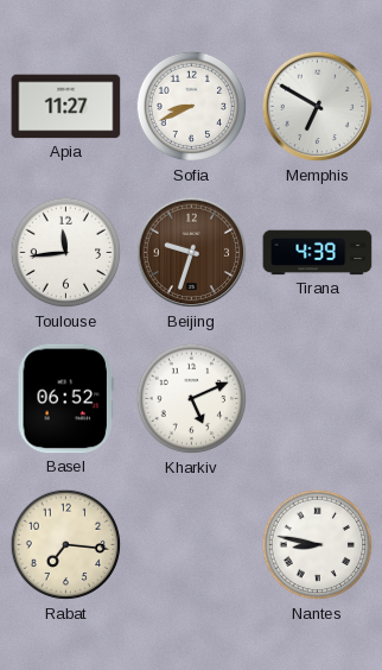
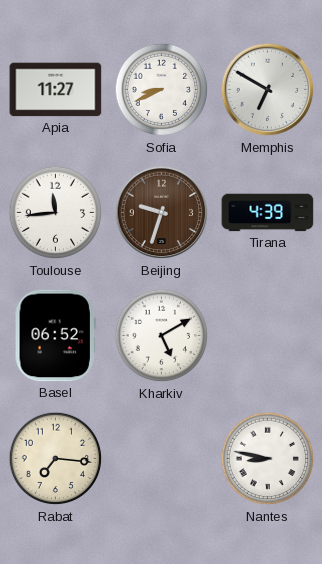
Kharkiv: 5:11 -> 5:10
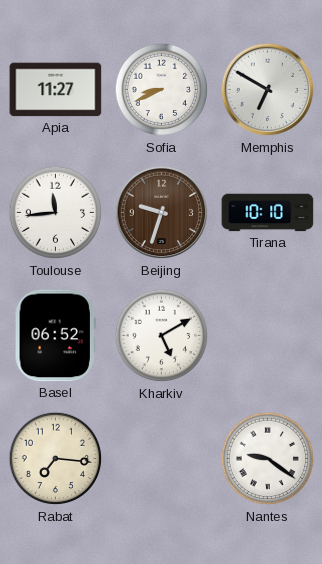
Tirana: 4:39 -> 10:10
Nantes: 8:47 -> 9:21
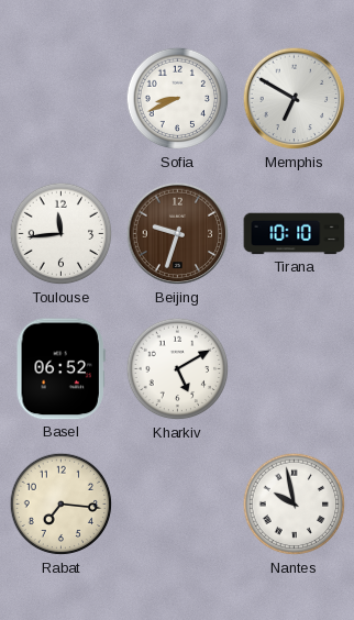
Apia: 11:27 -> none
Nantes: 9:21 -> 9:58
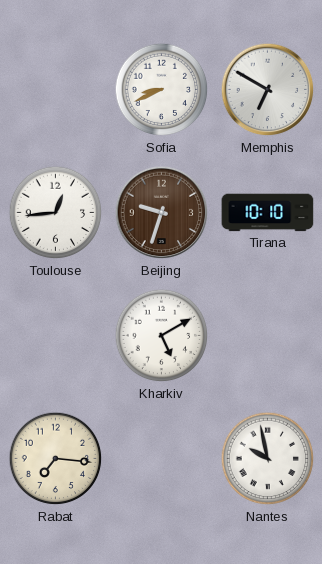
Toulouse: 11:44 -> 12:44
Basel: 06:52 -> none
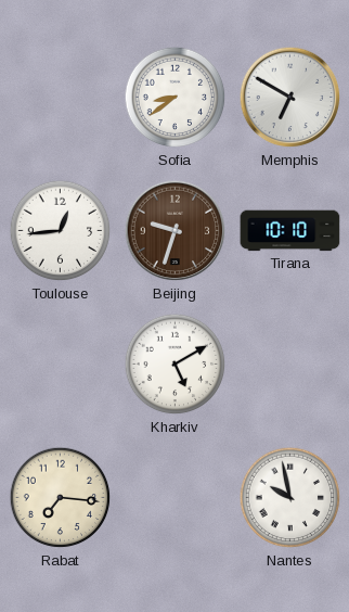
Sofia: 8:41 -> 8:39
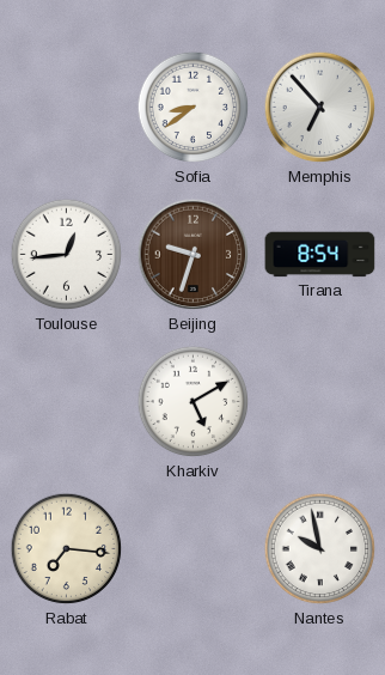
Memphis: 6:50 -> 6:53
Tirana: 10:10 -> 8:54
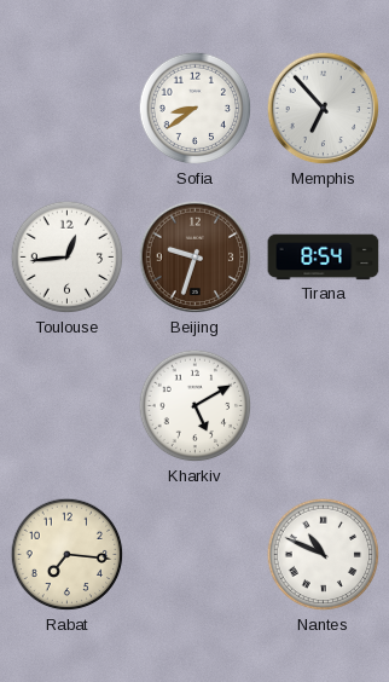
Nantes: 9:58 -> 10:49
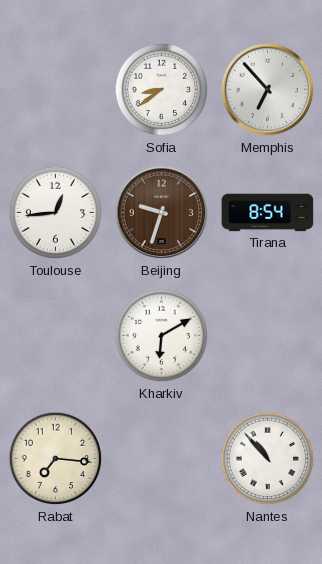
Kharkiv: 5:10 -> 6:10
Nantes: 10:49 -> 10:53
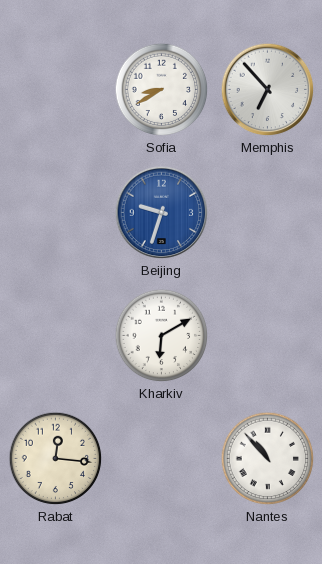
Sofia: 8:39 -> 8:40
Toulouse: 12:44 -> none
Beijing dial: brown -> blue
Tirana: 8:54 -> none
Rabat: 7:16 -> 12:16
